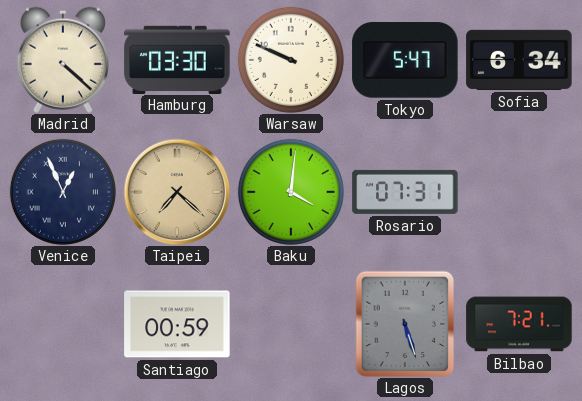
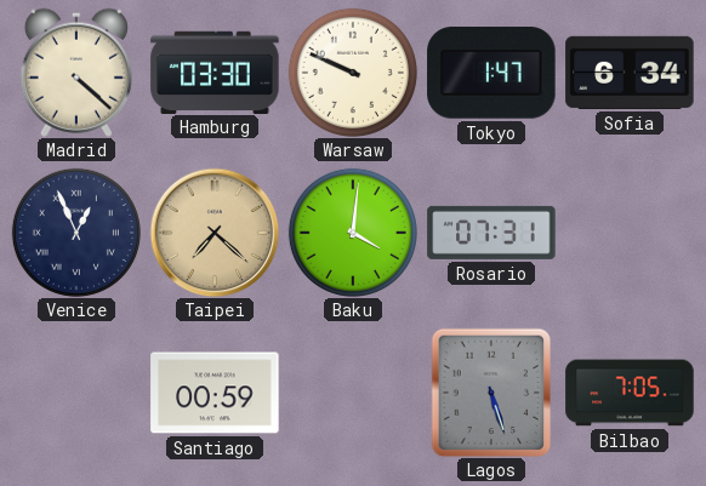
Tokyo: 5:47 -> 1:47
Bilbao: 7:21 -> 7:05
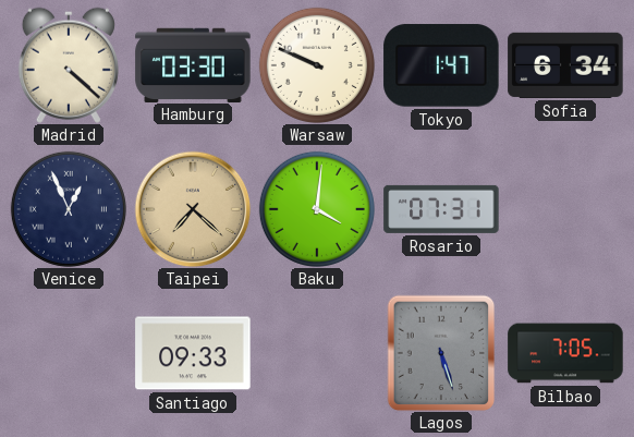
Santiago: 00:59 -> 09:33
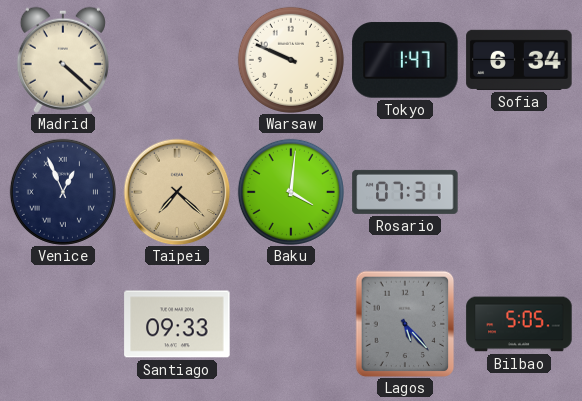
Hamburg: 03:30 -> none
Lagos: 5:27 -> 5:23
Bilbao: 7:05 -> 5:05
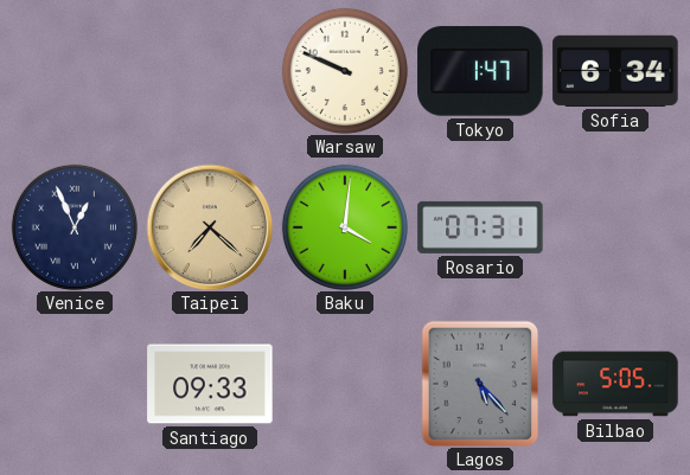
Madrid: 4:22 -> none
